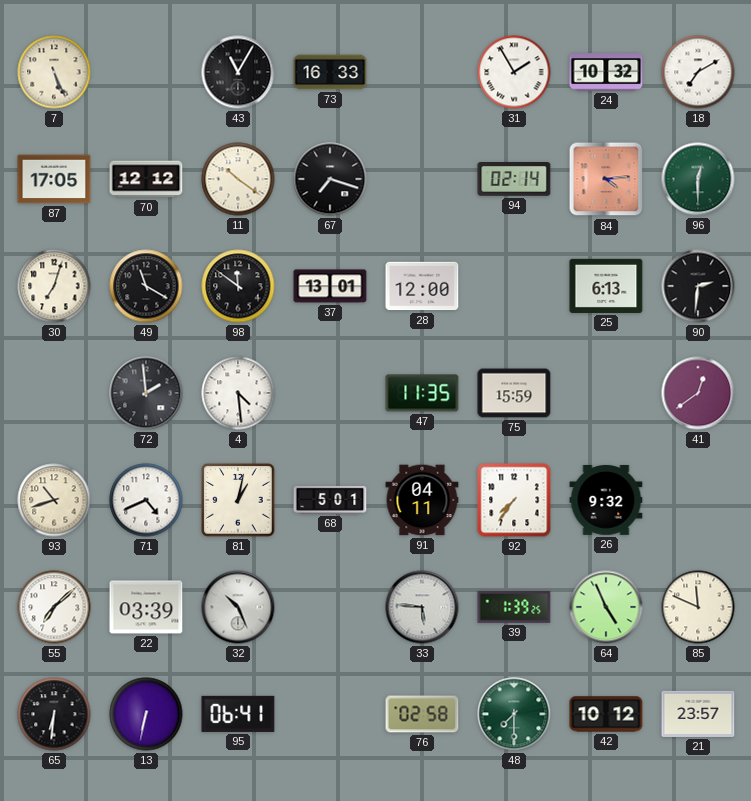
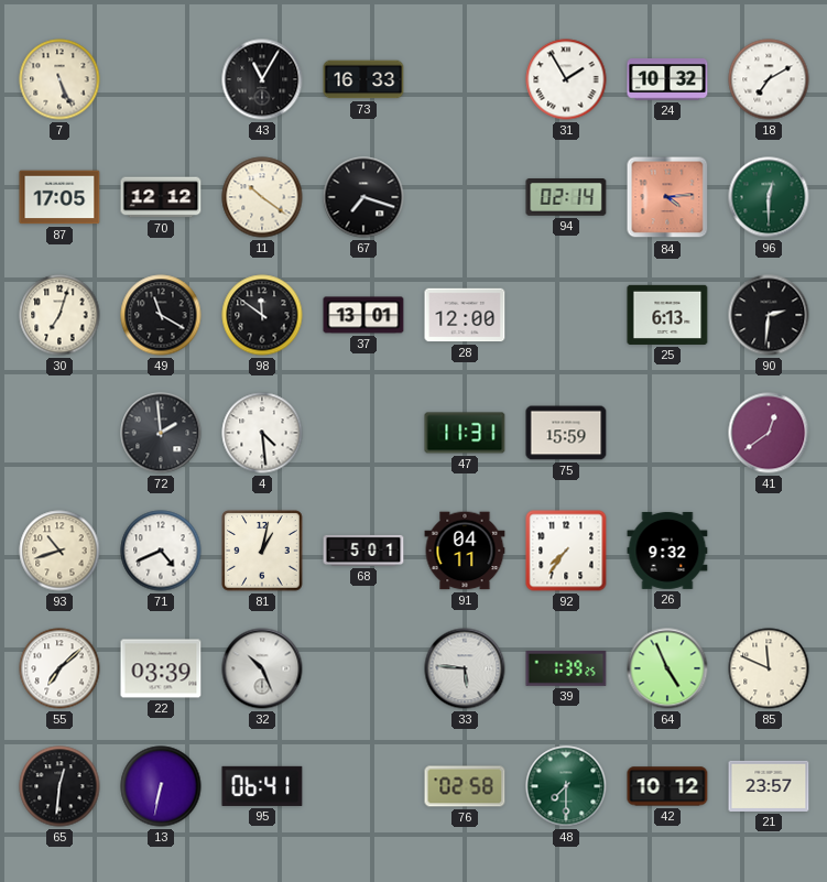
47: 11:35 -> 11:31
65: 6:31 -> 12:31
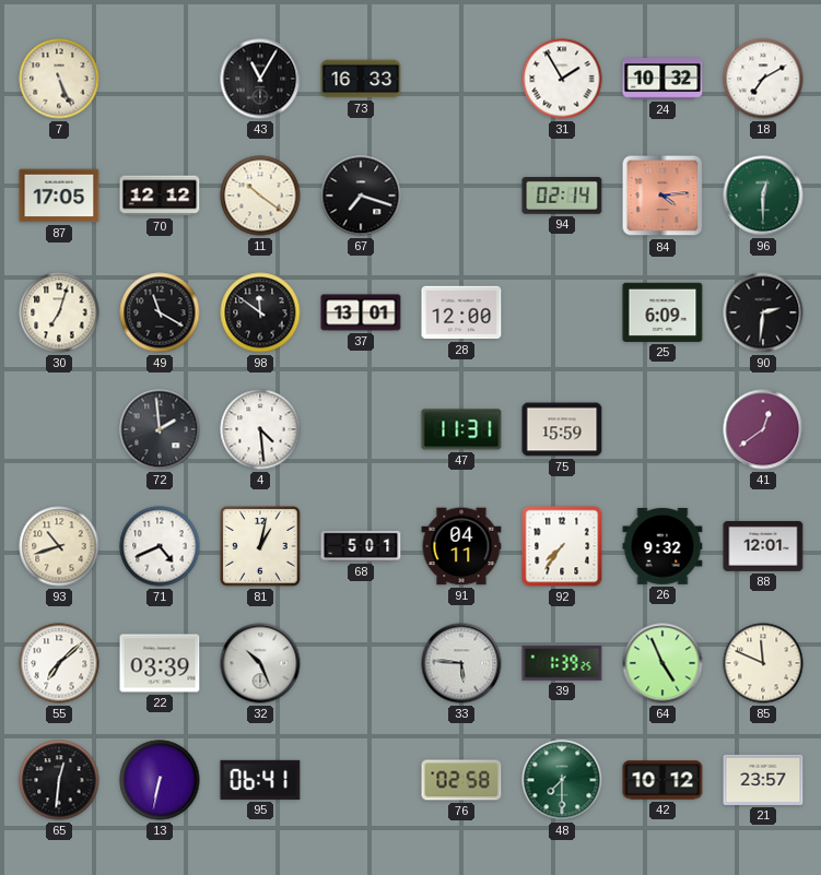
25: 6:13 -> 6:09
88: none -> 12:01
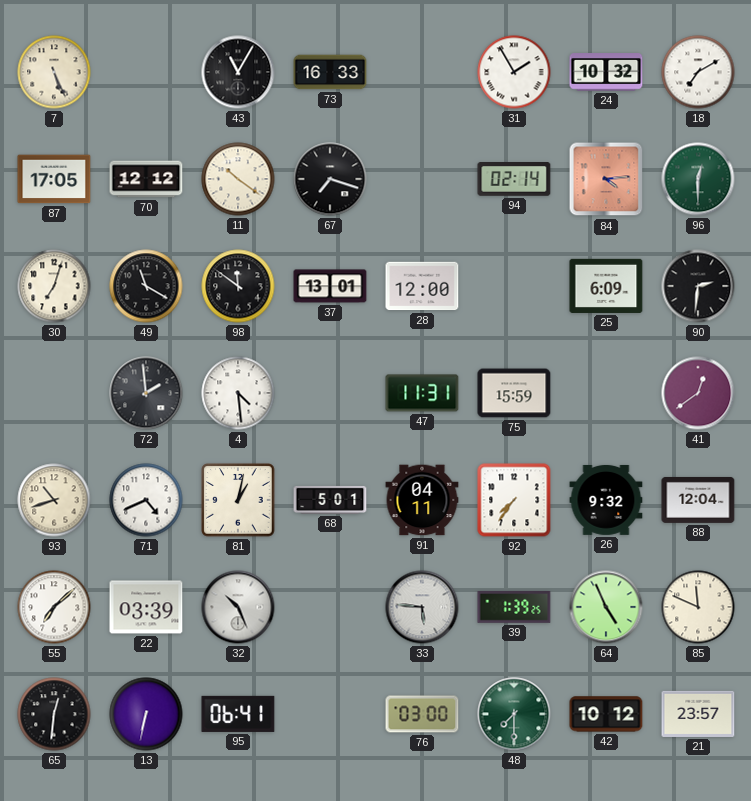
88: 12:01 -> 12:04
76: 02:58 -> 03:00
